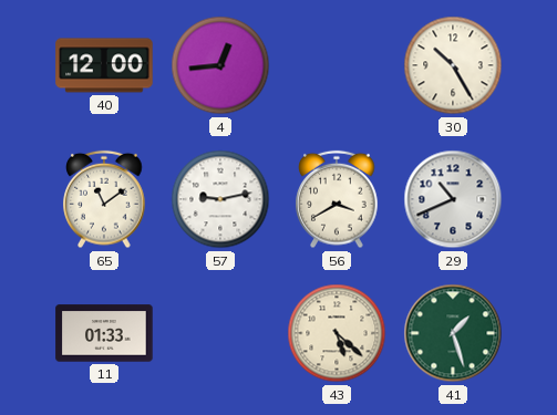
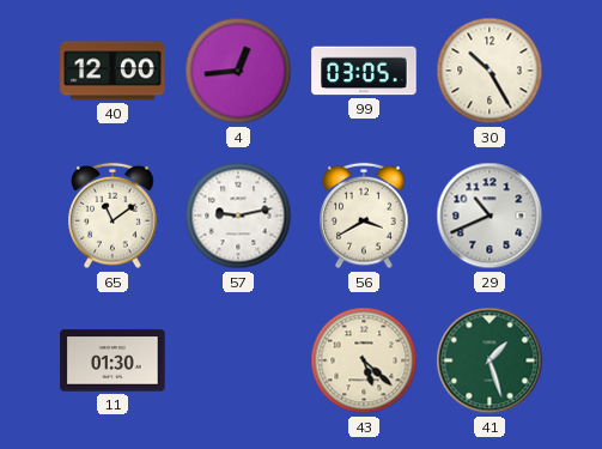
99: none -> 03:05
11: 01:33 -> 01:30
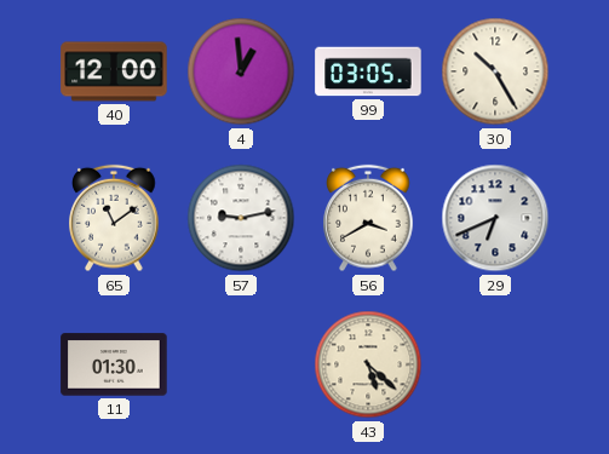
4: 12:44 -> 12:59
29: 10:41 -> 6:41
41: 1:27 -> none
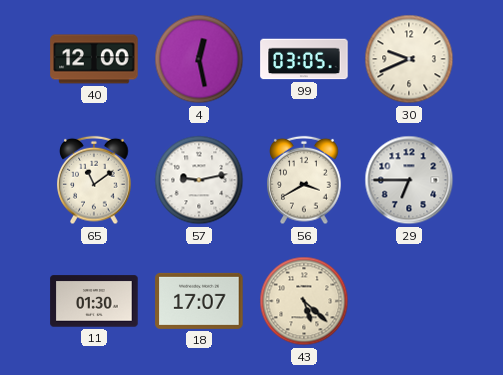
4: 12:59 -> 12:28
30: 10:25 -> 9:41
29: 6:41 -> 6:45
18: none -> 17:07
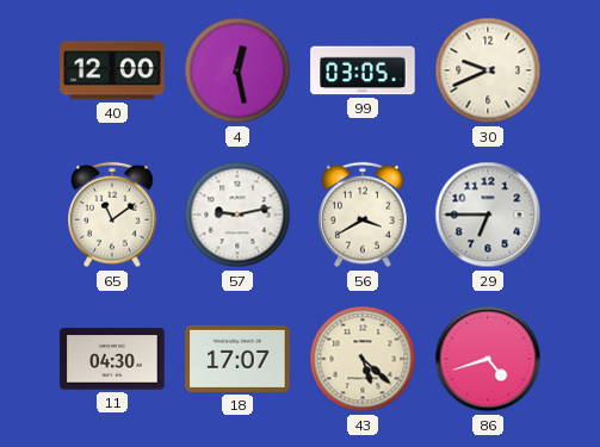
11: 01:30 -> 04:30
86: none -> 4:42
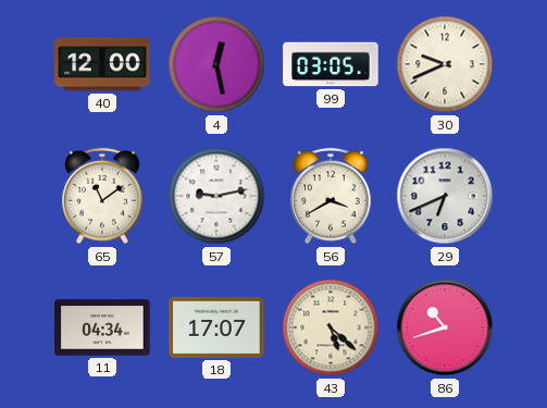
29: 6:45 -> 6:41
11: 04:30 -> 04:34
86: 4:42 -> 10:42
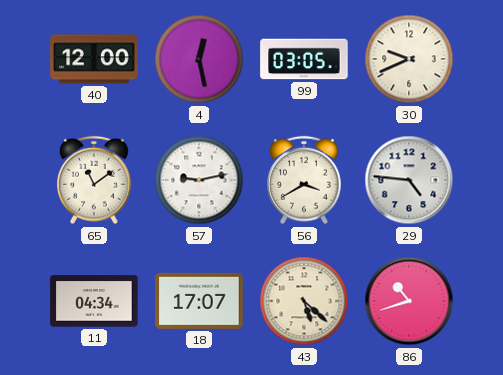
29: 6:41 -> 4:46
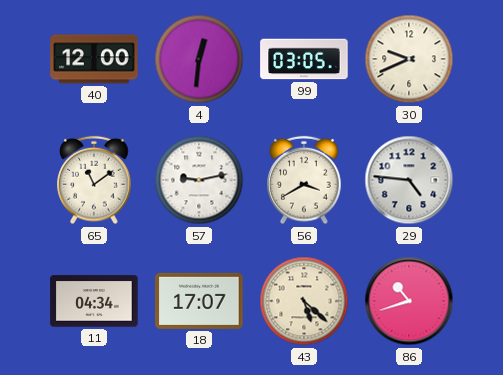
4: 12:28 -> 12:31
